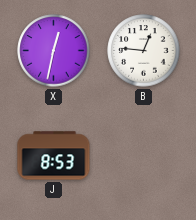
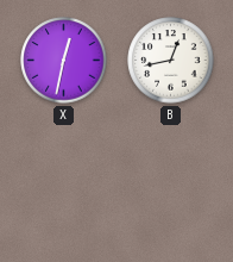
B: 12:46 -> 12:43
J: 8:53 -> none
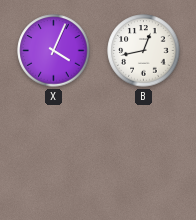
X: 12:32 -> 4:04
